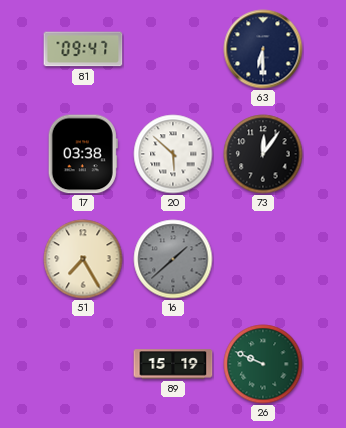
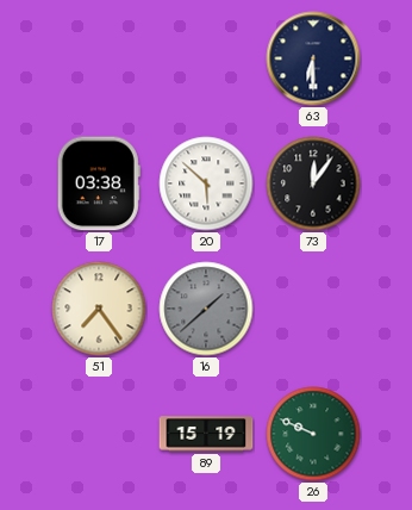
81: 09:47 -> none
51: 7:25 -> 7:24
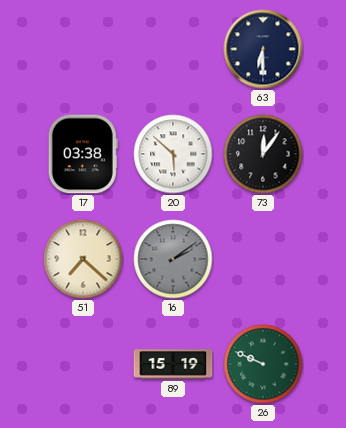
51: 7:24 -> 7:22
16: 1:38 -> 2:09
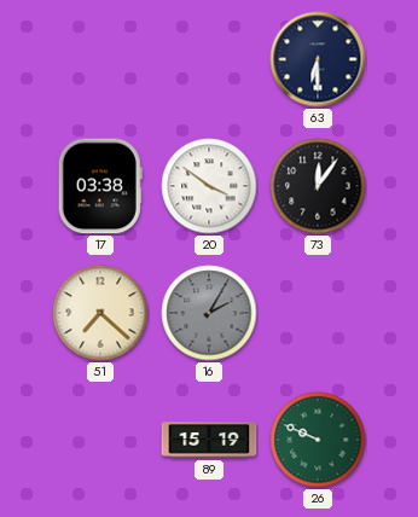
20: 5:52 -> 3:51
16: 2:09 -> 2:05
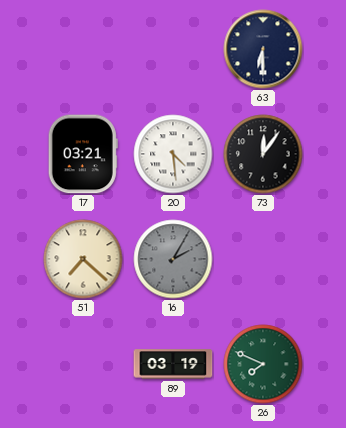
17: 03:38 -> 03:21
20: 3:51 -> 4:29
89: 15:19 -> 03:19
26: 9:49 -> 7:49
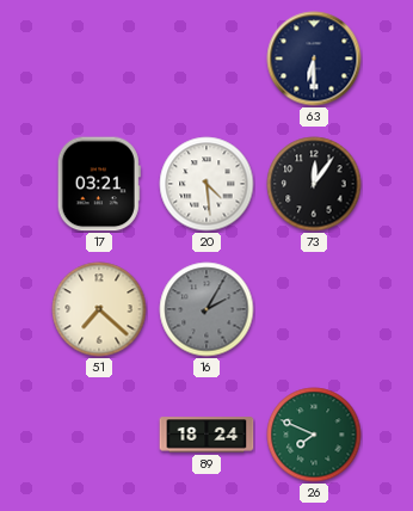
89: 03:19 -> 18:24
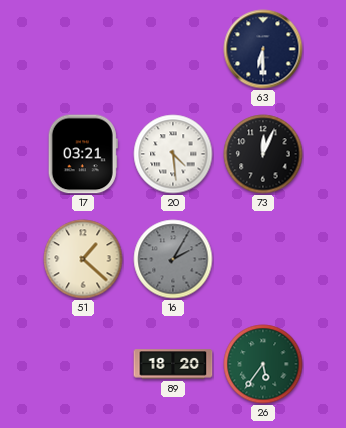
73: 12:06 -> 12:04
51: 7:22 -> 1:22
89: 18:24 -> 18:20
26: 7:49 -> 5:36
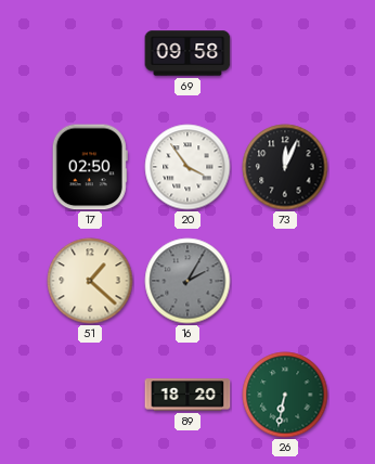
69: none -> 09:58
63: 6:30 -> none
17: 03:21 -> 02:50
20: 4:29 -> 3:54
26: 5:36 -> 6:32
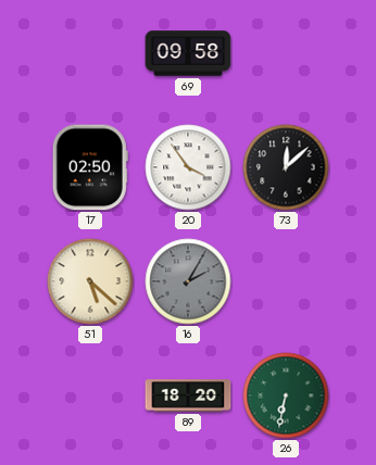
73: 12:04 -> 12:08
51: 1:22 -> 5:22
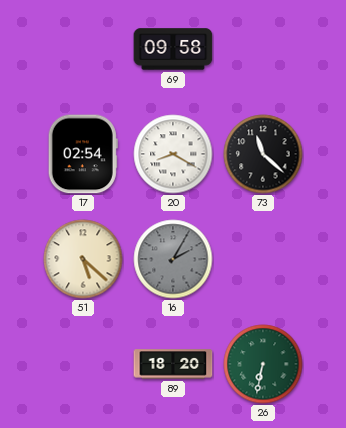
17: 02:50 -> 02:54
20: 3:54 -> 8:20
73: 12:08 -> 11:22
